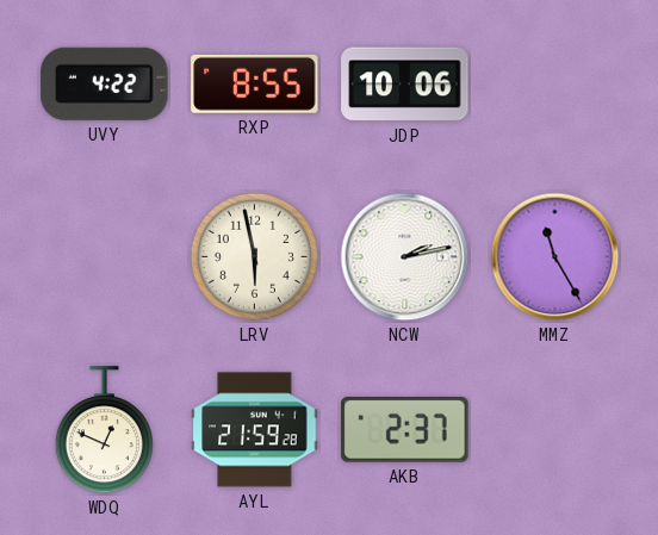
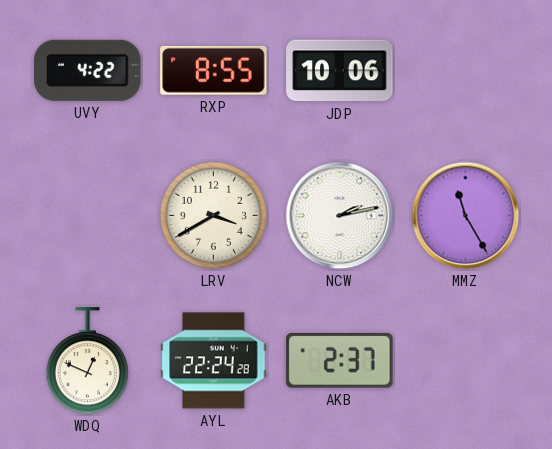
LRV: 5:58 -> 3:40
AYL: 21:59 -> 22:24
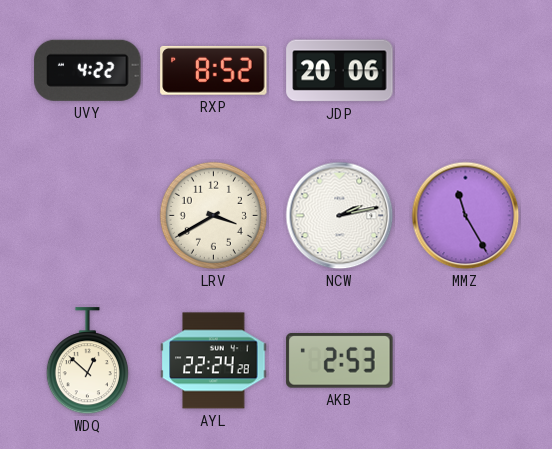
RXP: 8:55 -> 8:52
JDP: 10:06 -> 20:06
WDQ: 12:49 -> 12:52
AKB: 2:37 -> 2:53
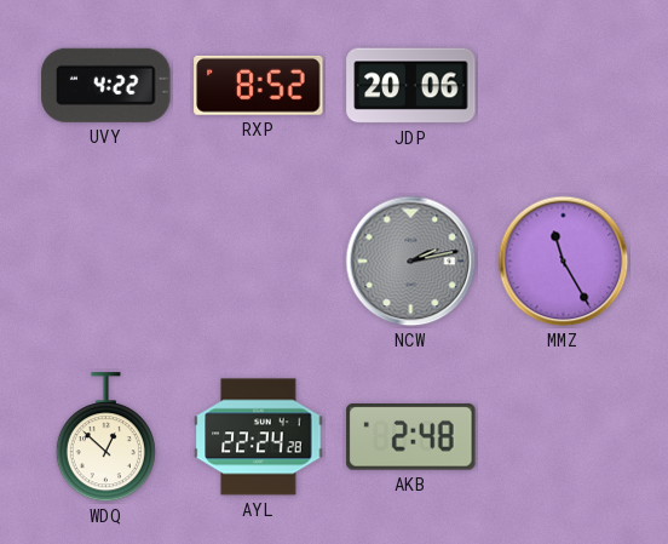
LRV: 3:40 -> none
NCW dial: white -> grey
AKB: 2:53 -> 2:48
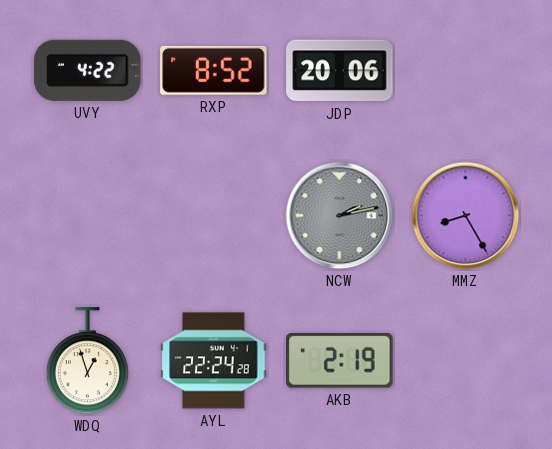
MMZ: 11:25 -> 8:25
WDQ: 12:52 -> 12:57
AKB: 2:48 -> 2:19
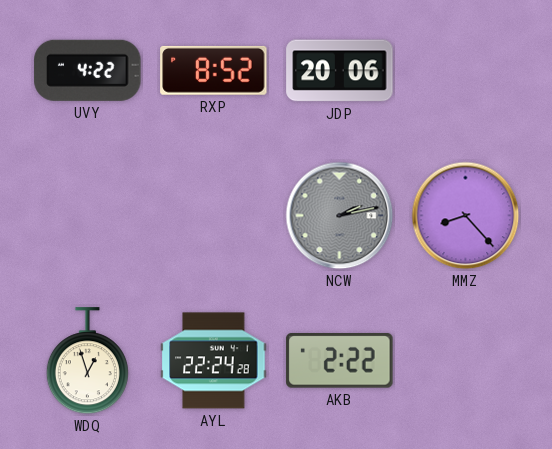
MMZ: 8:25 -> 8:23
AKB: 2:19 -> 2:22
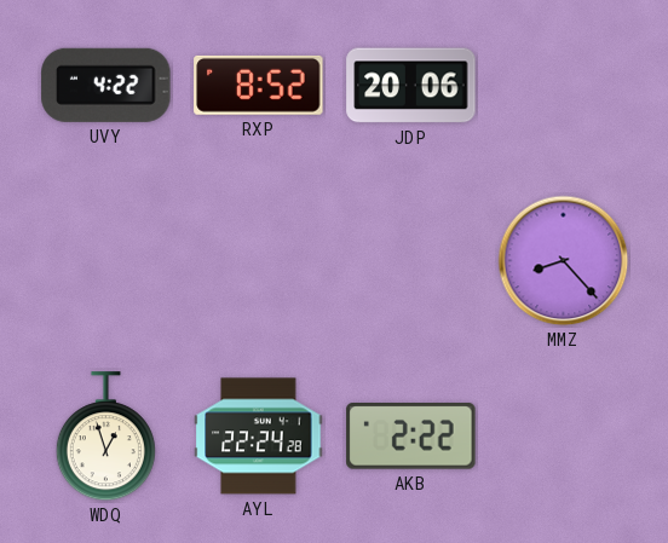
NCW: 2:13 -> none
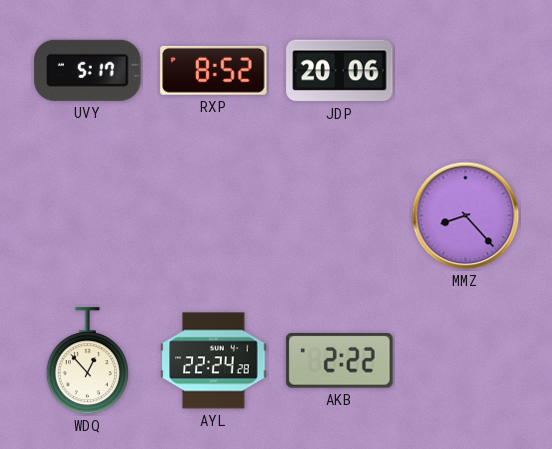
UVY: 4:22 -> 5:17
WDQ: 12:57 -> 12:53
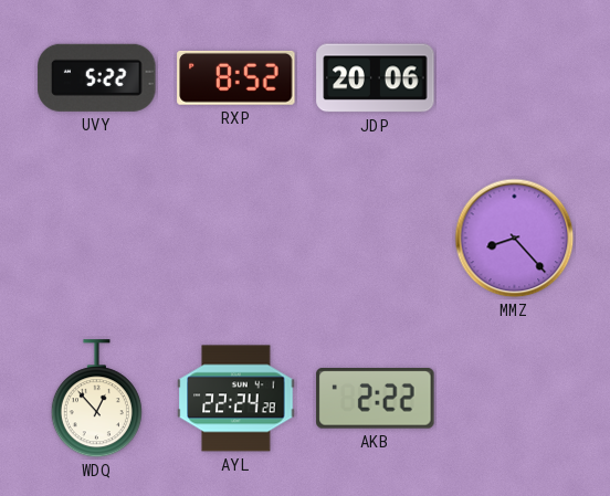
UVY: 5:17 -> 5:22
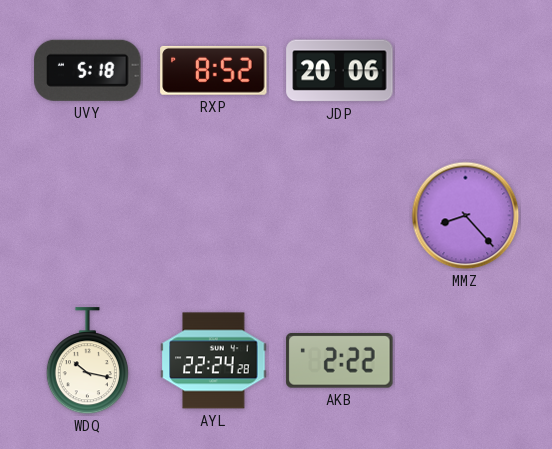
UVY: 5:22 -> 5:18
WDQ: 12:53 -> 10:17
